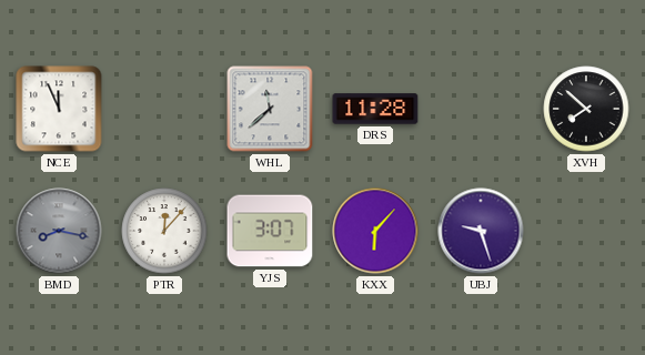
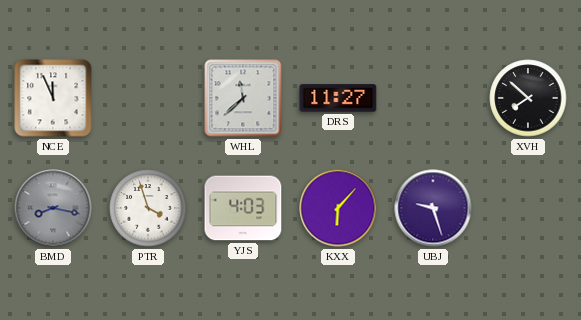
DRS: 11:28 -> 11:27
PTR: 12:07 -> 3:57
YJS: 3:07 -> 4:03
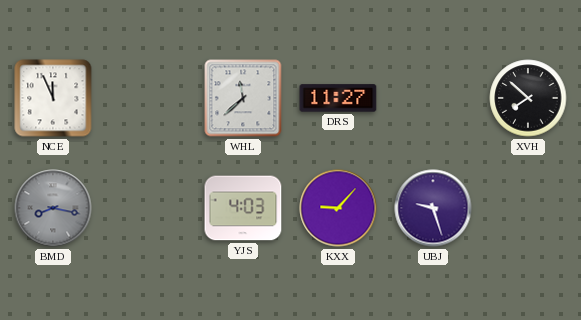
PTR: 3:57 -> none
KXX: 6:07 -> 9:07
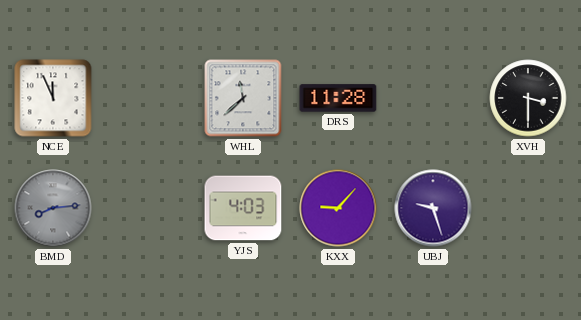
DRS: 11:27 -> 11:28
XVH: 7:52 -> 3:30
BMD: 8:17 -> 8:14
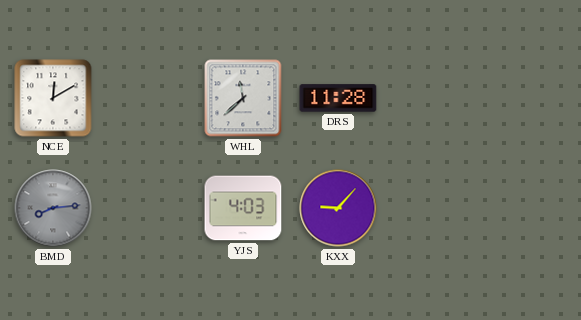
NCE: 11:56 -> 12:10
XVH: 3:30 -> none
UBJ: 9:27 -> none
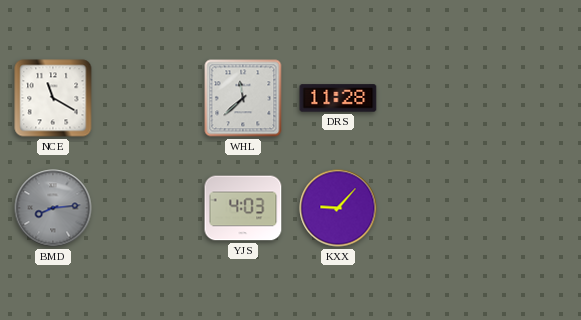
NCE: 12:10 -> 11:20
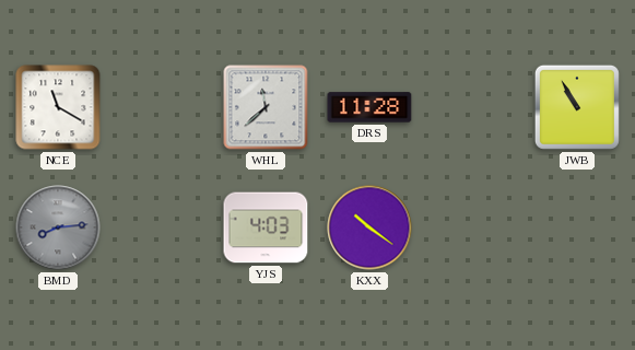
JWB: none -> 10:55
KXX: 9:07 -> 10:21
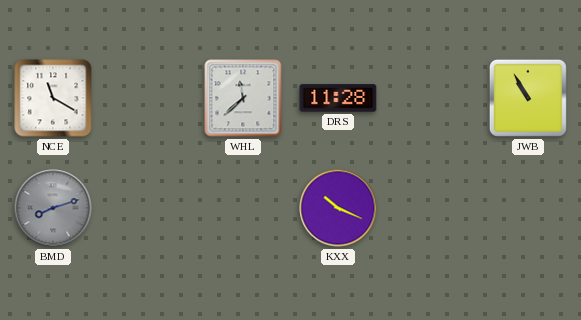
BMD: 8:14 -> 8:12
YJS: 4:03 -> none
KXX: 10:21 -> 10:19
